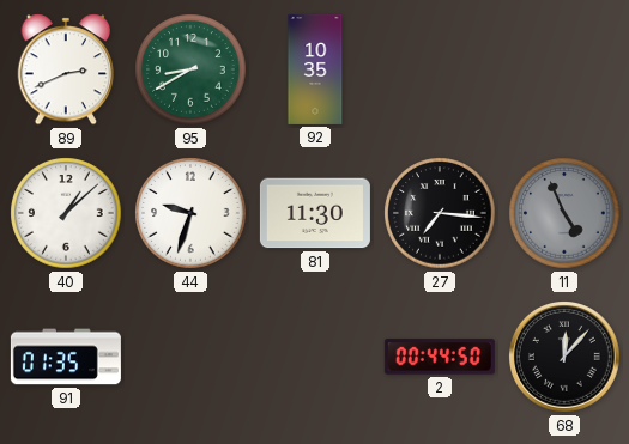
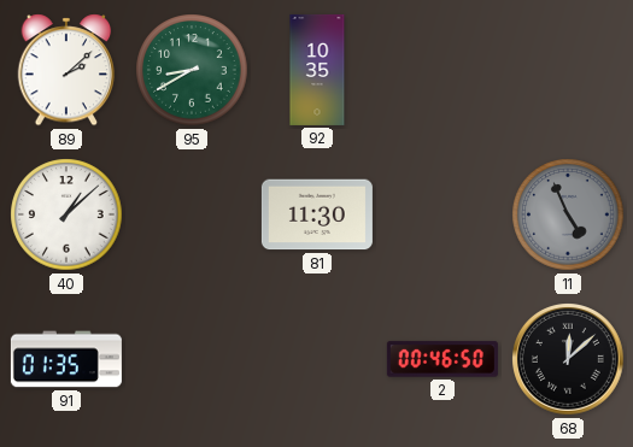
89: 2:41 -> 2:08
44: 9:33 -> none
27: 7:16 -> none
2: 00:44 -> 00:46
68: 12:07 -> 12:08
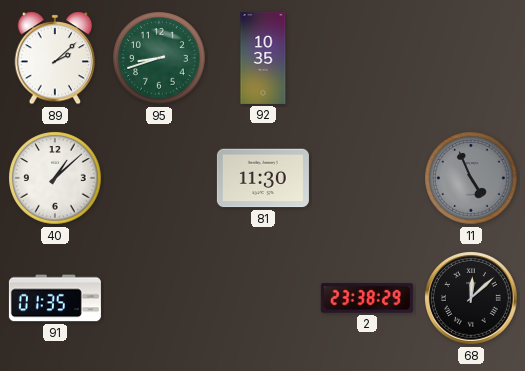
95: 8:40 -> 8:42
2: 00:46 -> 23:38
